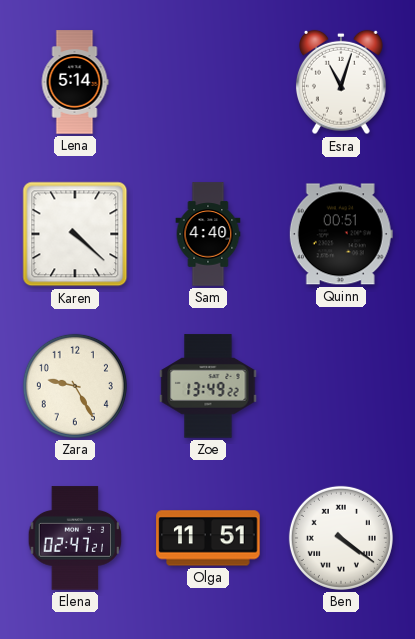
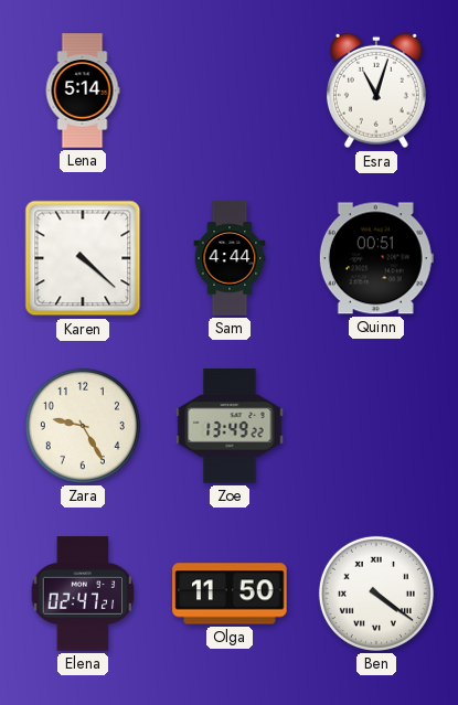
Sam: 4:40 -> 4:44
Olga: 11:51 -> 11:50
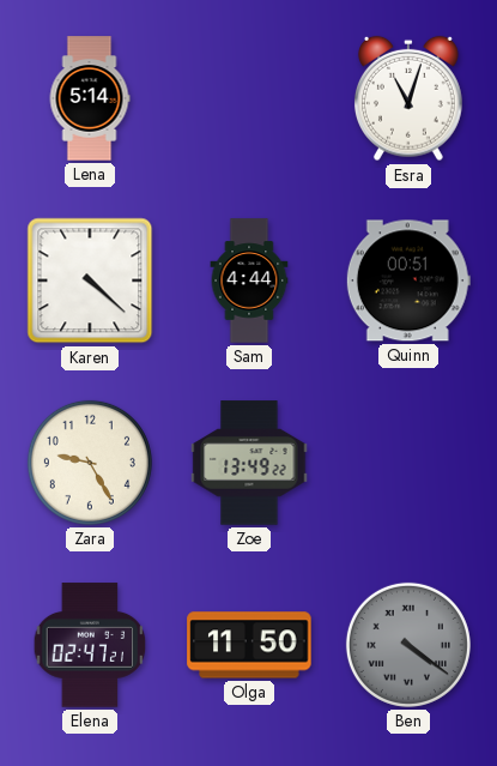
Ben dial: white -> grey
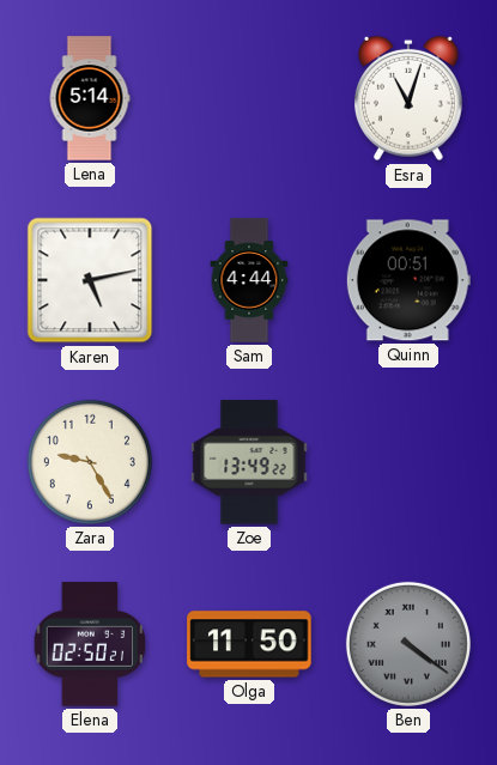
Karen: 4:22 -> 5:13
Elena: 02:47 -> 02:50
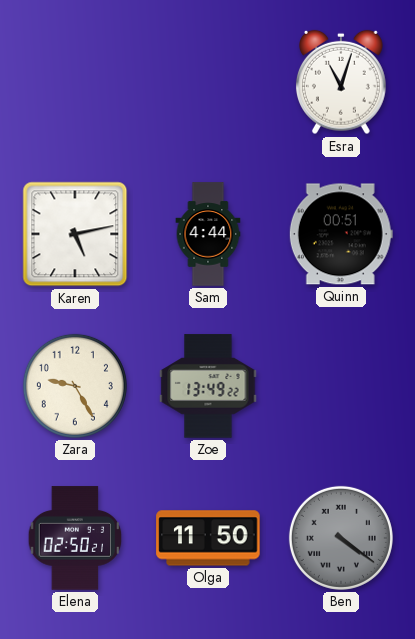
Lena: 5:14 -> none
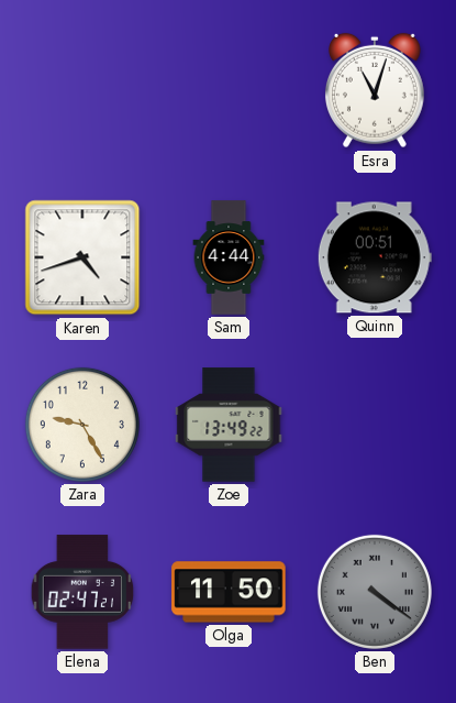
Karen: 5:13 -> 4:42
Elena: 02:50 -> 02:47
